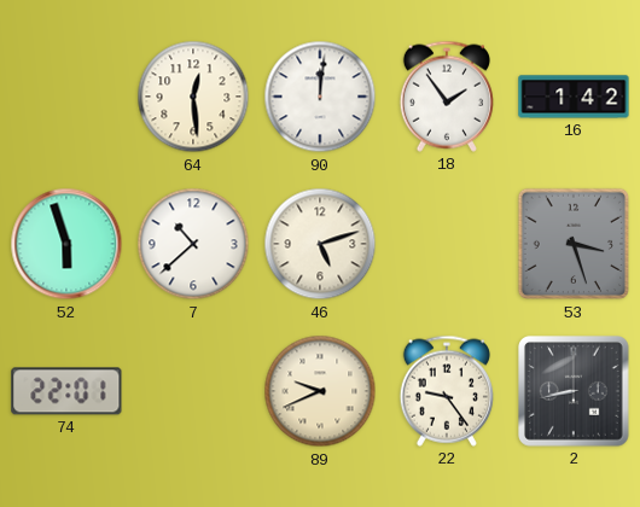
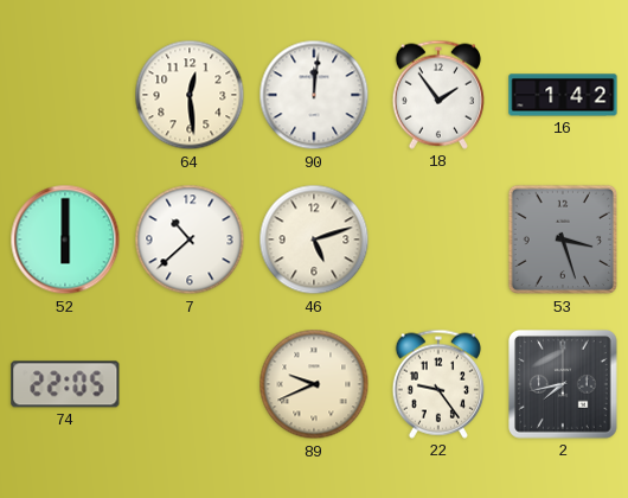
52: 5:57 -> 6:00
74: 22:01 -> 22:05
2: 8:43 -> 7:43
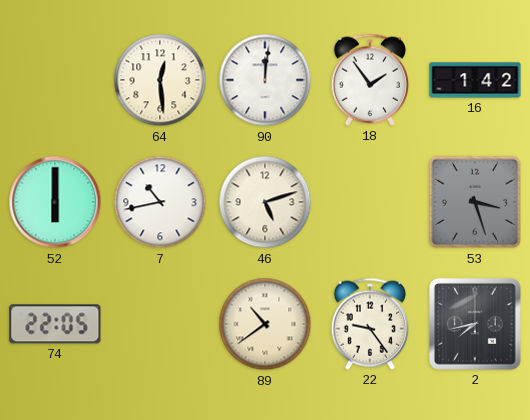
7: 10:38 -> 10:43
89: 9:41 -> 10:39
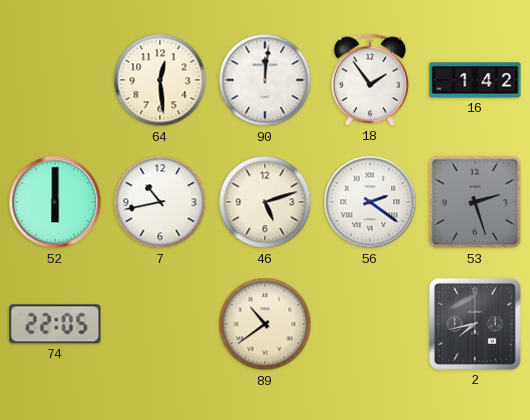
56: none -> 2:21
53: 3:27 -> 2:27
22: 9:24 -> none
